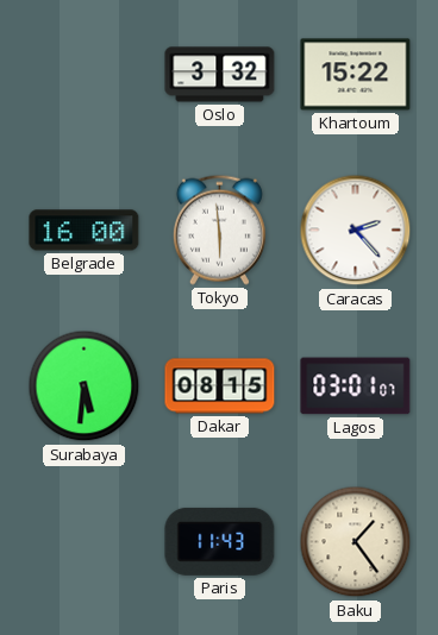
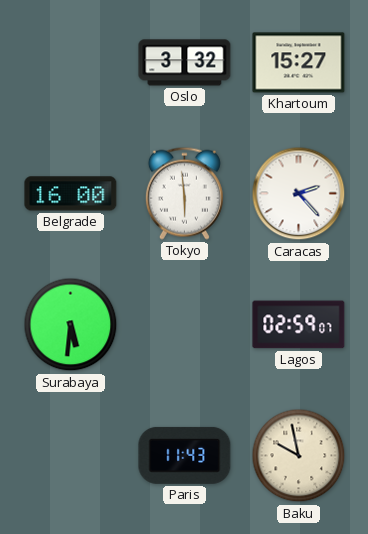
Khartoum: 15:22 -> 15:27
Dakar: 08:15 -> none
Lagos: 03:01 -> 02:59
Baku: 1:24 -> 9:58
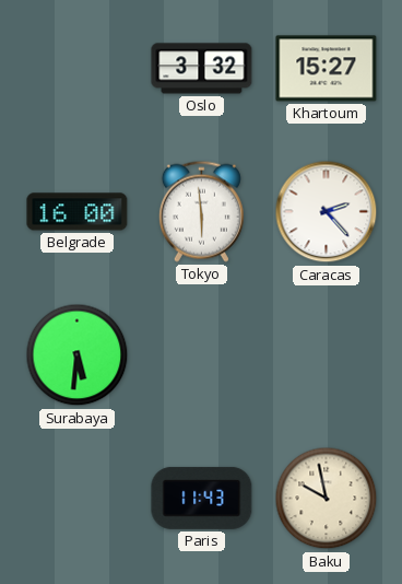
Lagos: 02:59 -> none
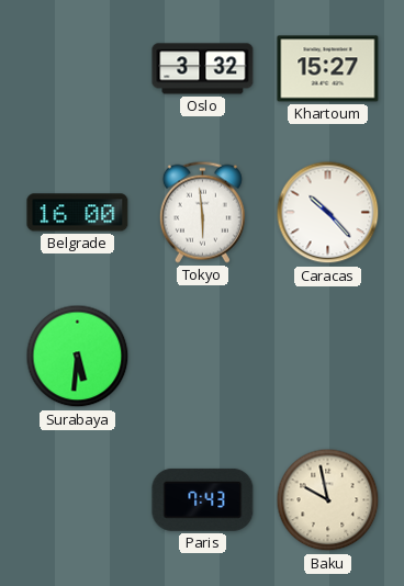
Caracas: 2:23 -> 10:23
Paris: 11:43 -> 7:43
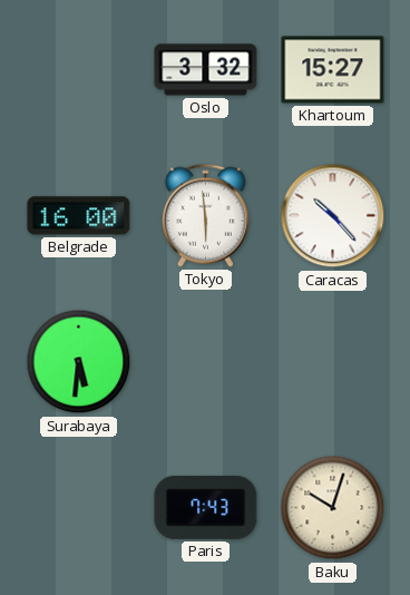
Baku: 9:58 -> 10:03
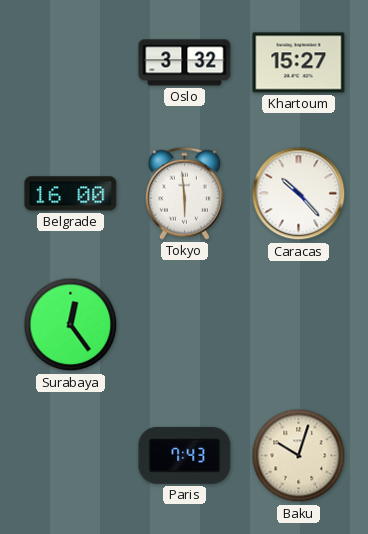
Surabaya: 5:31 -> 12:24
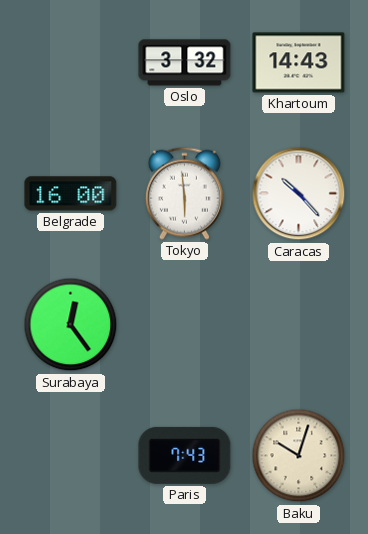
Khartoum: 15:27 -> 14:43
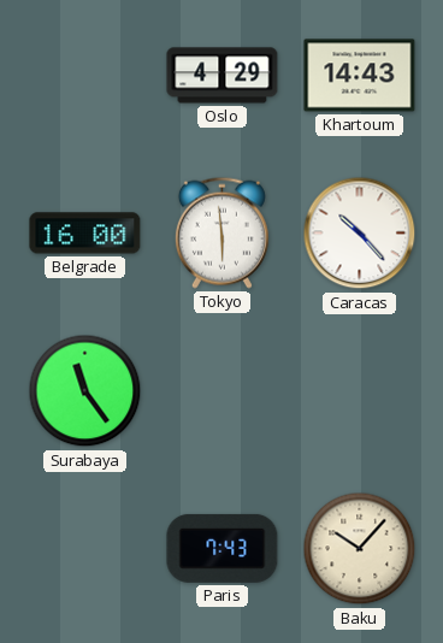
Oslo: 3:32 -> 4:29
Surabaya: 12:24 -> 11:24
Baku: 10:03 -> 10:07
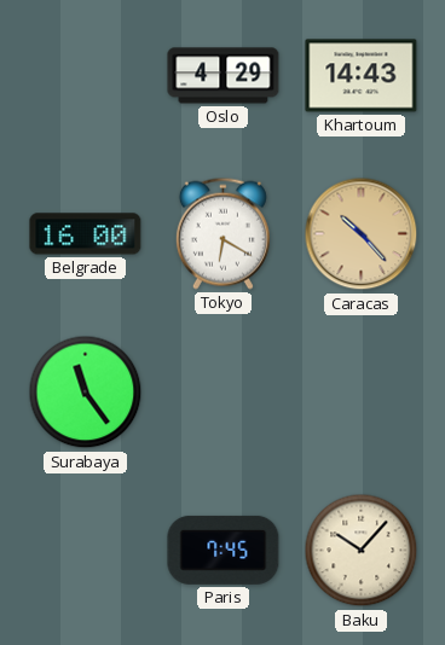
Tokyo: 5:59 -> 6:20
Caracas dial: white -> champagne
Paris: 7:43 -> 7:45
